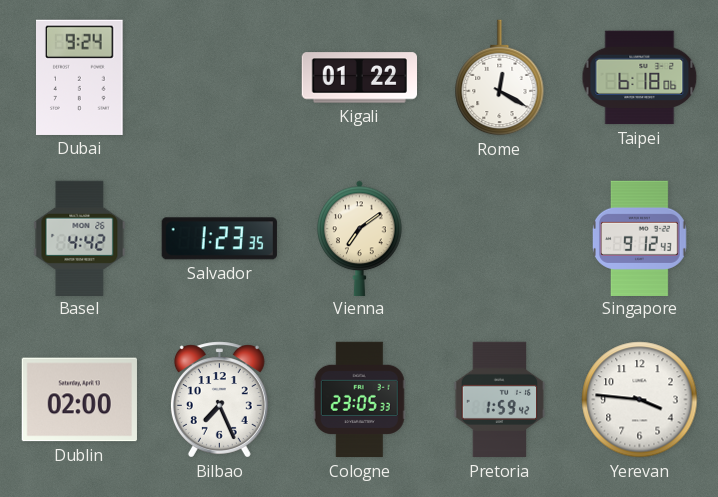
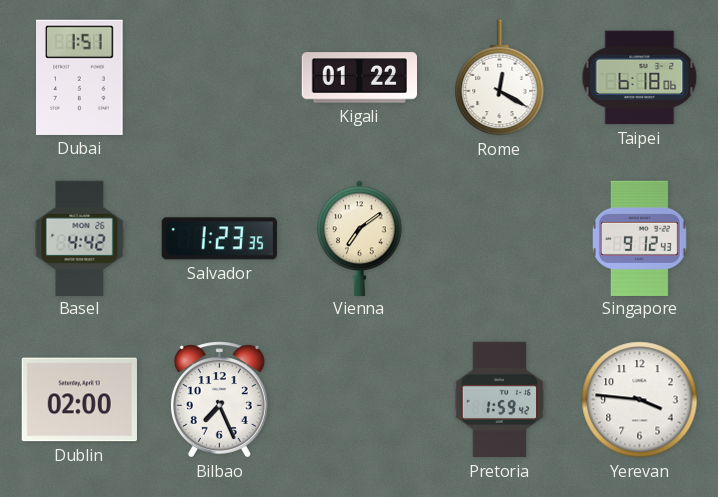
Dubai: 9:24 -> 1:51
Cologne: 23:05 -> none
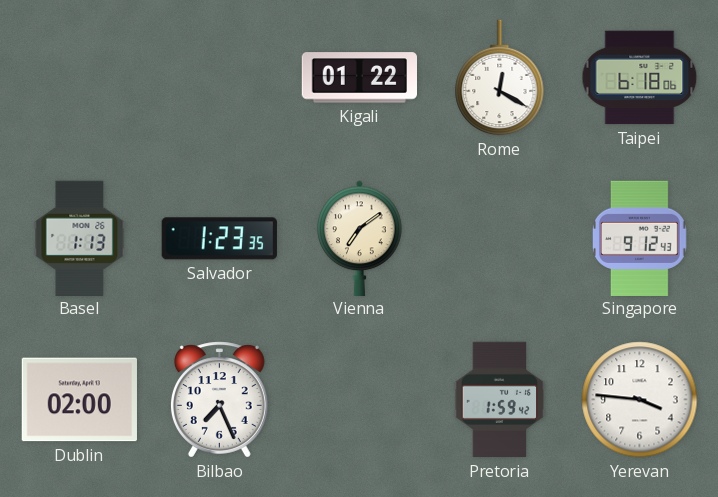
Dubai: 1:51 -> none
Basel: 4:42 -> 1:13
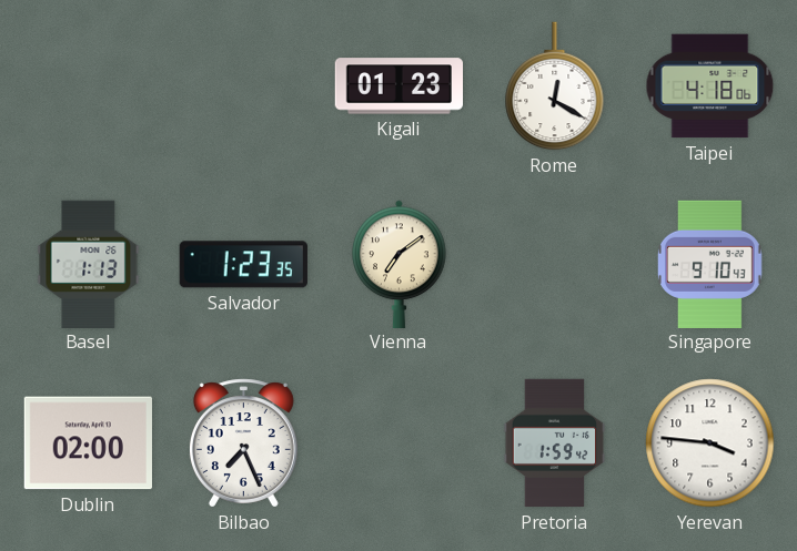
Kigali: 01:22 -> 01:23
Taipei: 6:18 -> 4:18
Singapore: 9:12 -> 9:10
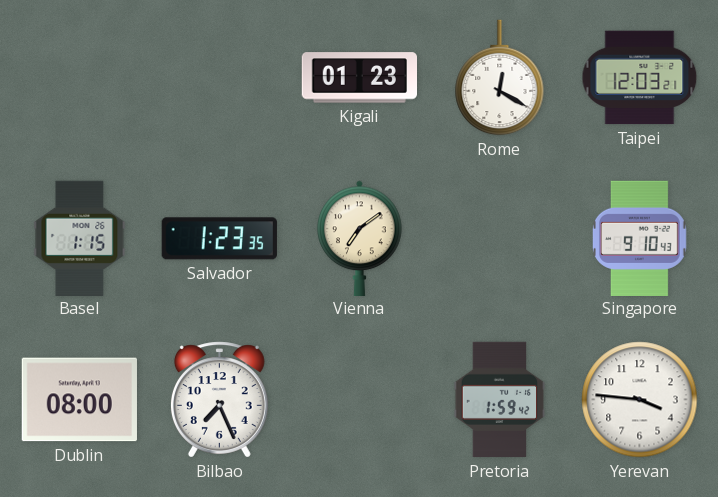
Taipei: 4:18 -> 12:03
Basel: 1:13 -> 1:15
Dublin: 02:00 -> 08:00
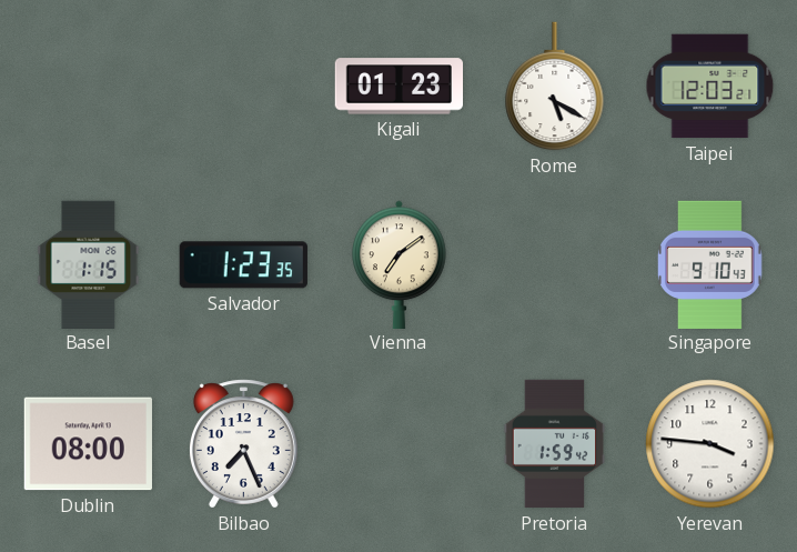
Rome: 12:20 -> 5:20
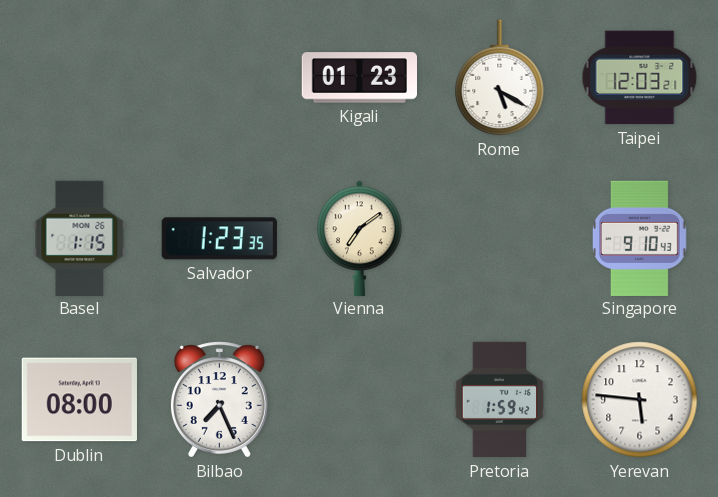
Yerevan: 3:46 -> 5:46
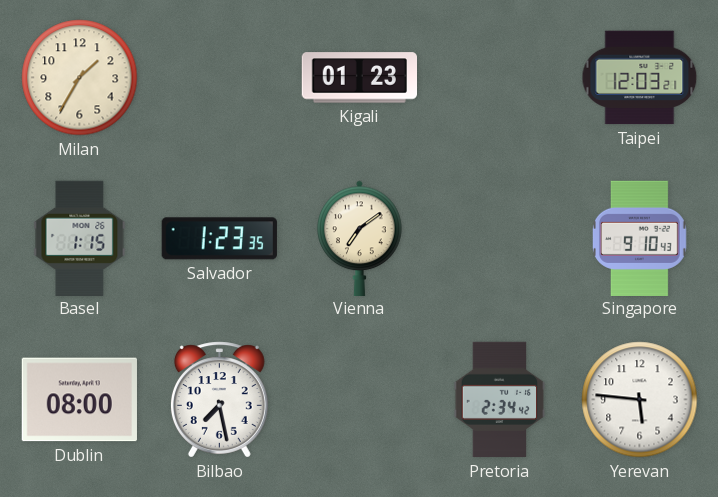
Milan: none -> 1:35
Rome: 5:20 -> none
Bilbao: 7:26 -> 7:28
Pretoria: 1:59 -> 2:34
